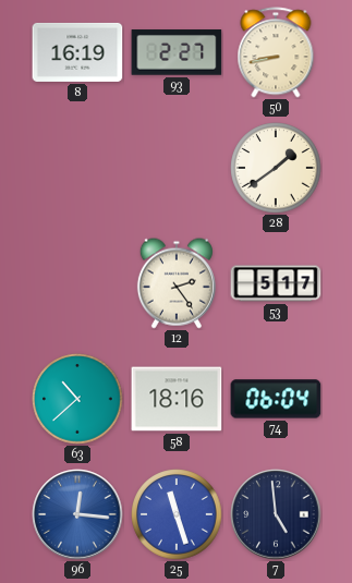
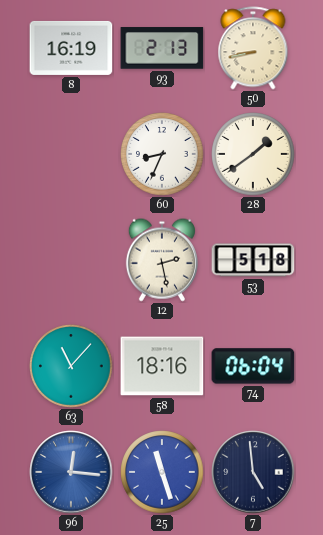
93: 2:27 -> 2:13
60: none -> 8:34
12: 2:24 -> 2:28
53: 5:17 -> 5:18
63: 10:38 -> 11:07
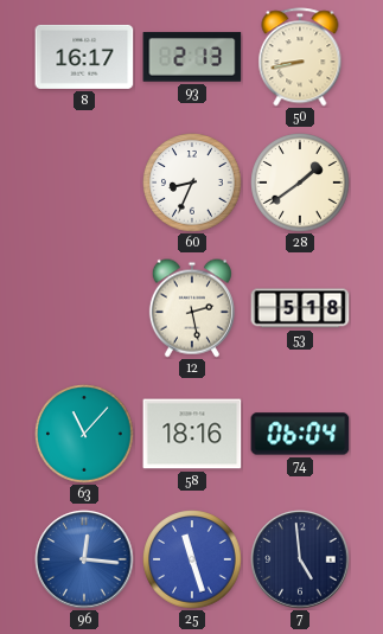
8: 16:19 -> 16:17
